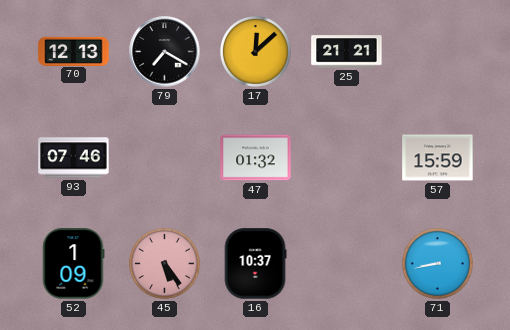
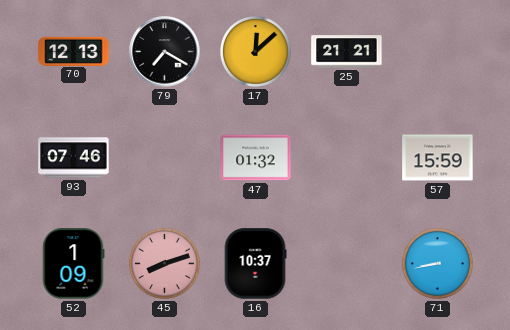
45: 5:24 -> 8:12
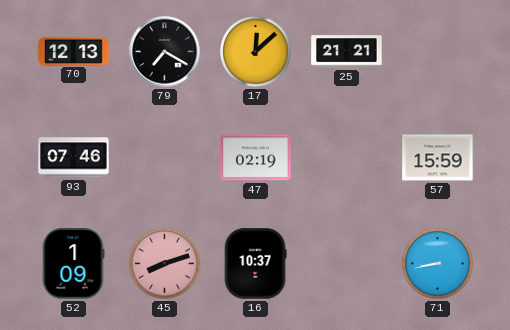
47: 01:32 -> 02:19
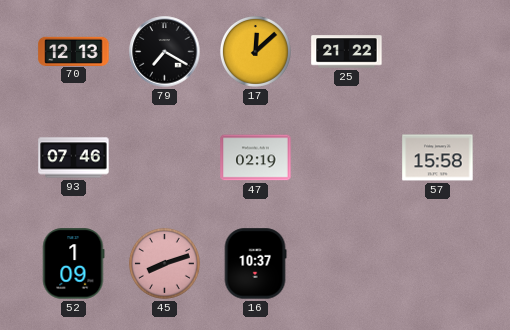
25: 21:21 -> 21:22
57: 15:59 -> 15:58
71: 8:43 -> none
